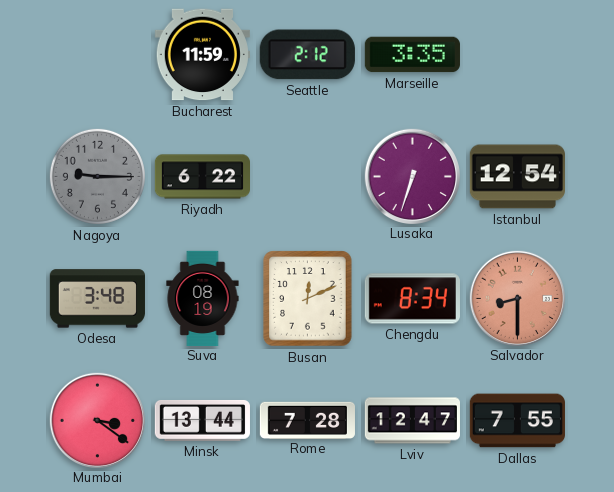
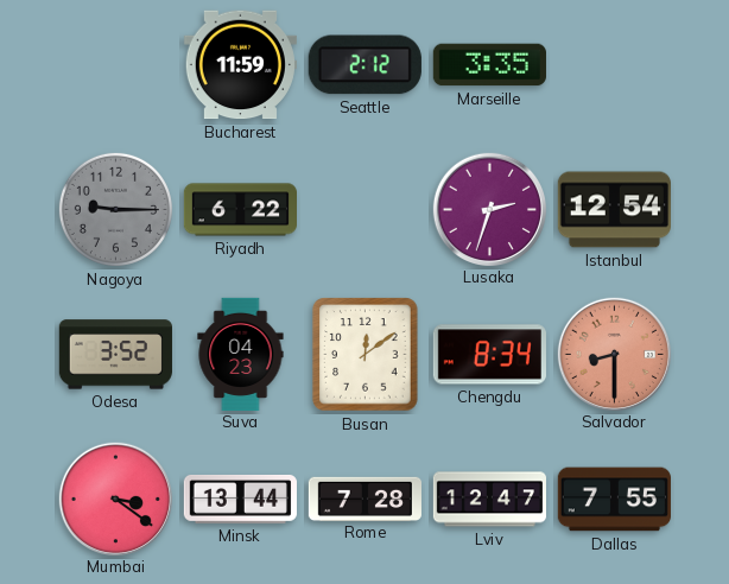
Lusaka: 6:33 -> 2:33
Odesa: 3:48 -> 3:52
Suva: 08:19 -> 04:23
Busan: 12:11 -> 12:09
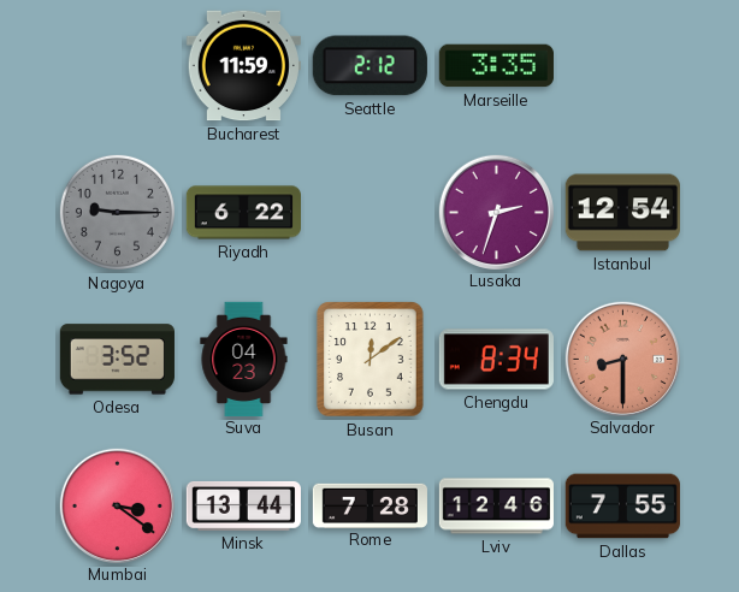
Lviv: 12:47 -> 12:46
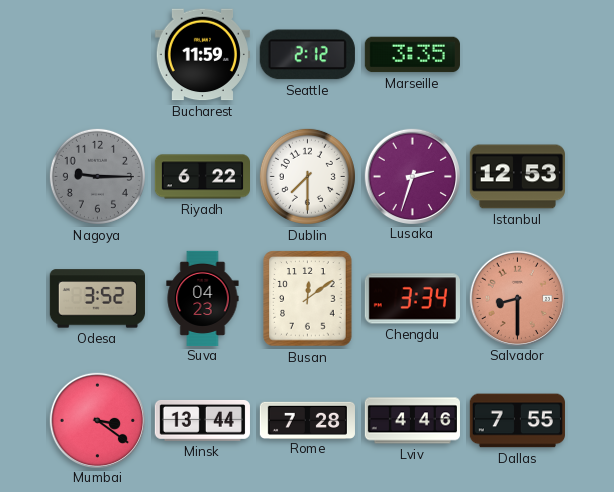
Dublin: none -> 7:30
Istanbul: 12:54 -> 12:53
Chengdu: 8:34 -> 3:34
Lviv: 12:46 -> 4:46
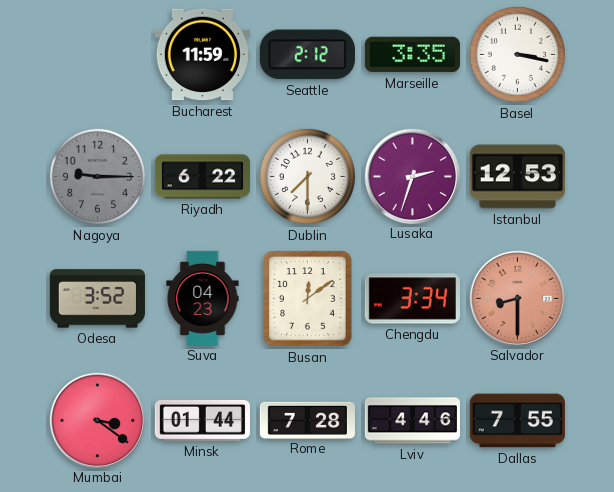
Basel: none -> 3:17
Minsk: 13:44 -> 01:44
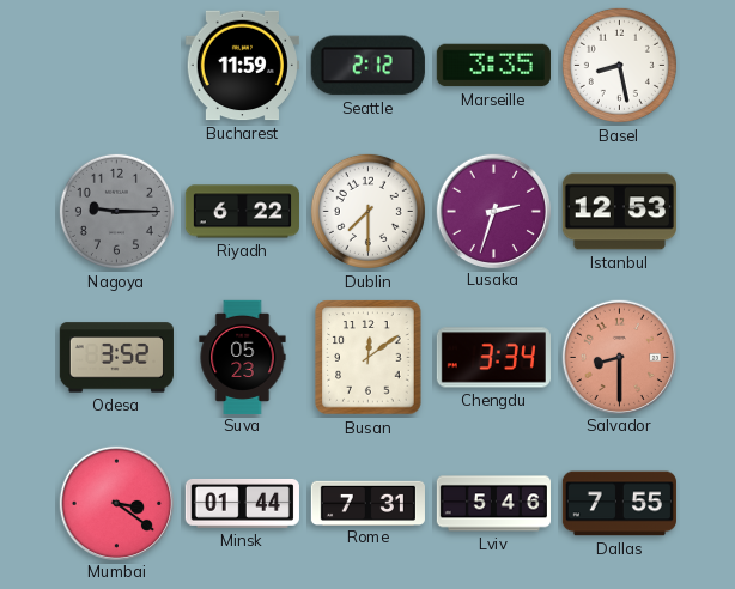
Basel: 3:17 -> 8:28
Suva: 04:23 -> 05:23
Rome: 7:28 -> 7:31
Lviv: 4:46 -> 5:46
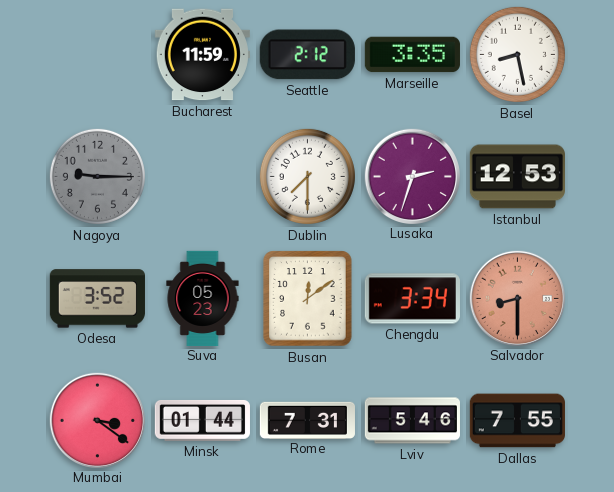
Riyadh: 6:22 -> none
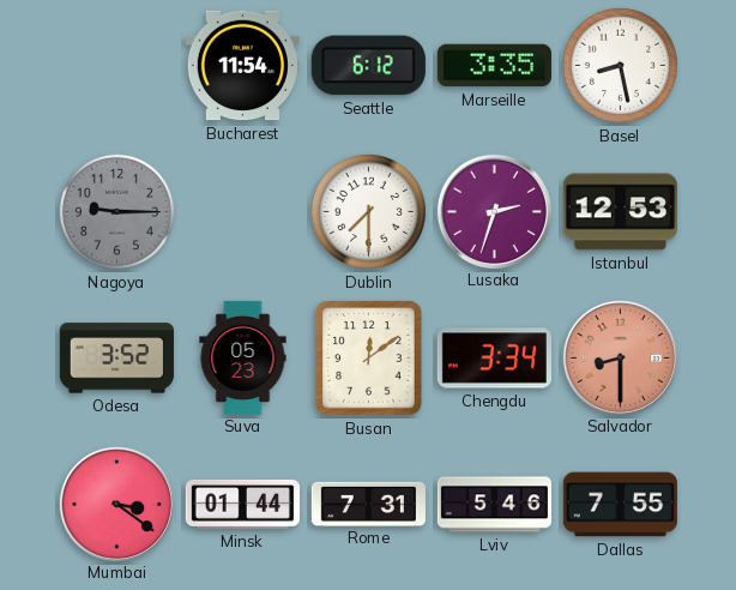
Bucharest: 11:59 -> 11:54
Seattle: 2:12 -> 6:12
